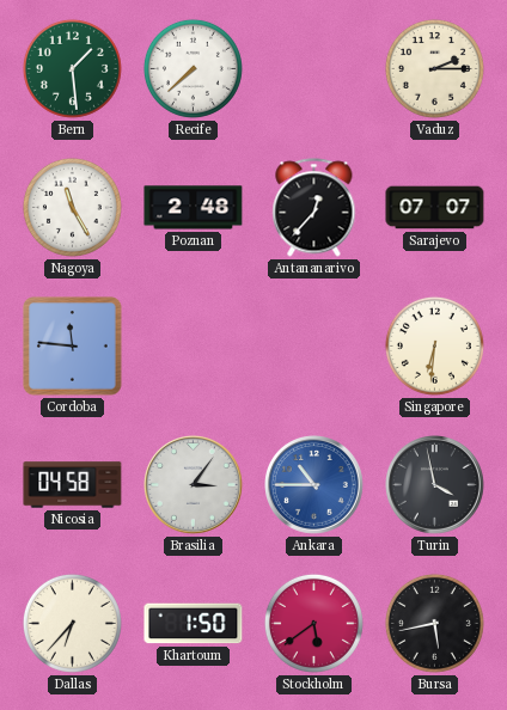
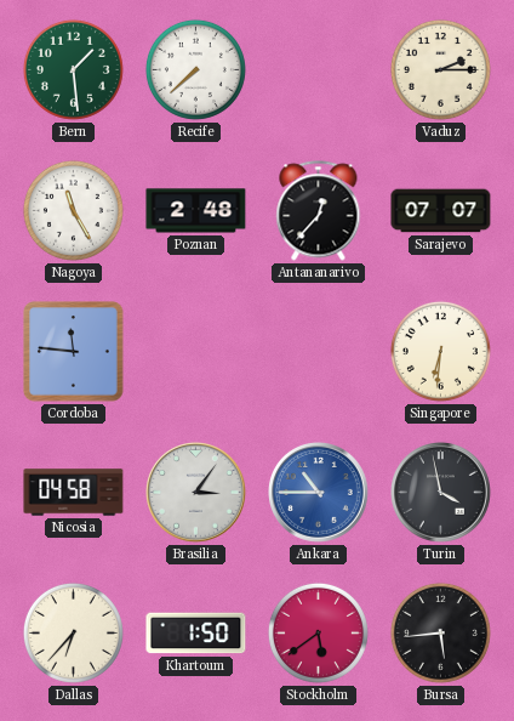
Bursa: 5:43 -> 5:44
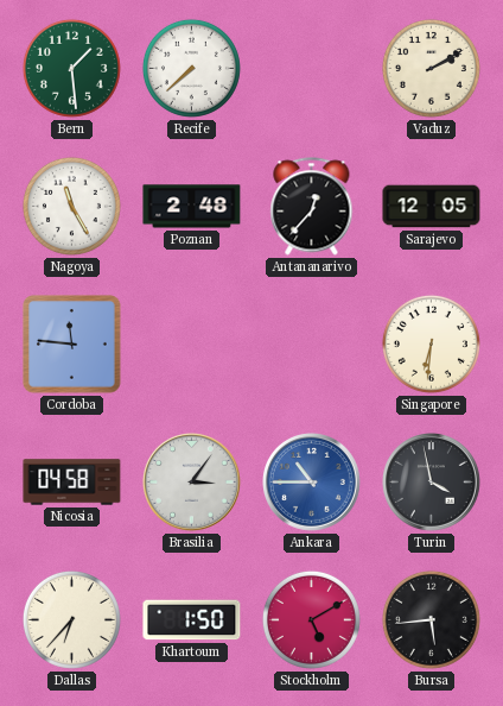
Vaduz: 2:15 -> 2:10
Sarajevo: 07:07 -> 12:05
Stockholm: 5:39 -> 5:10
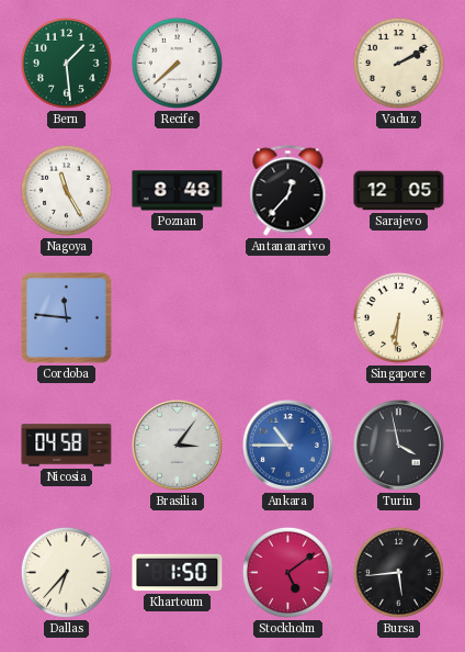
Poznan: 2:48 -> 8:48
Stockholm: 5:10 -> 5:09
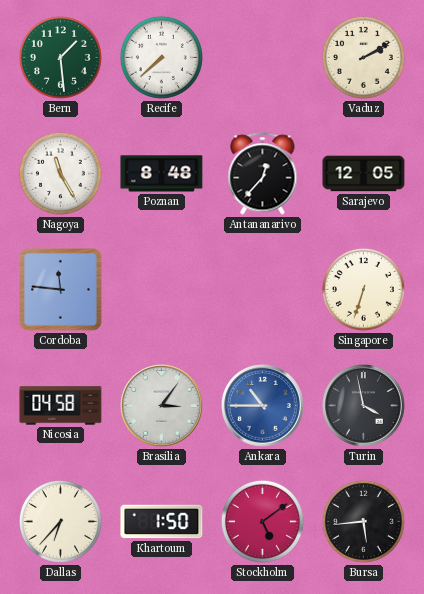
Singapore: 6:31 -> 6:33
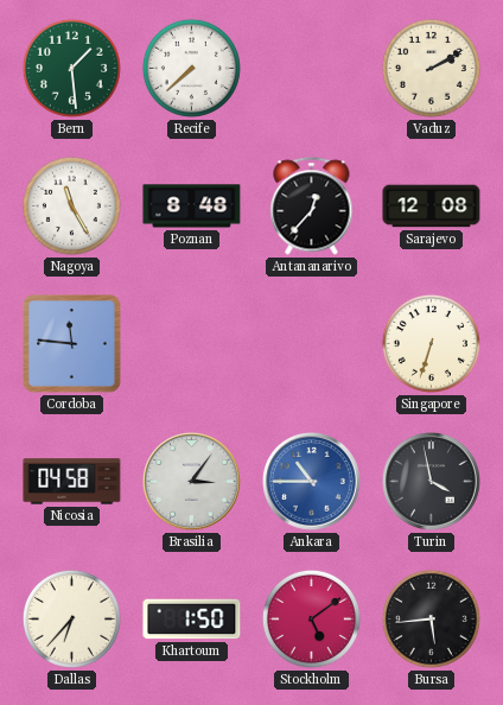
Sarajevo: 12:05 -> 12:08
